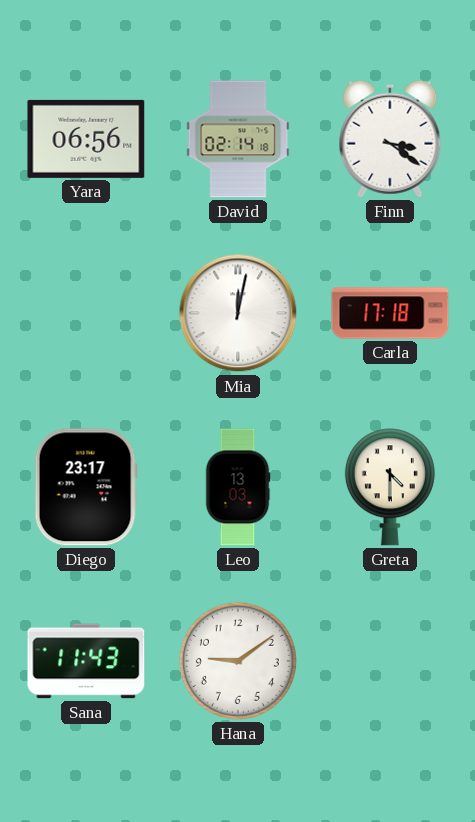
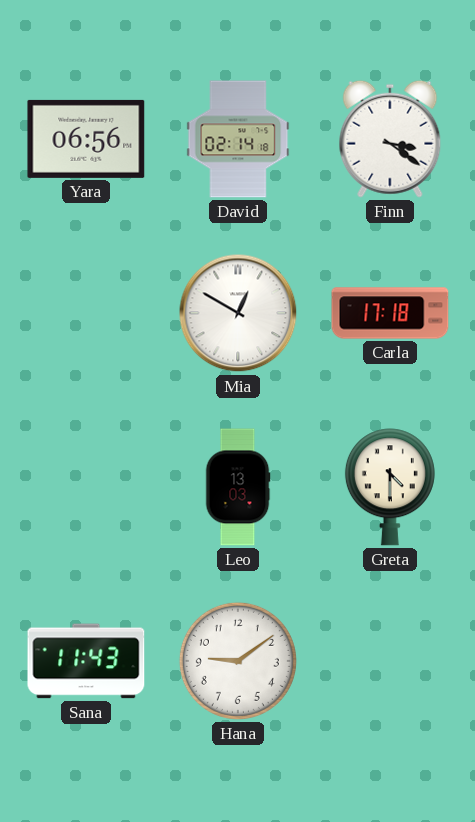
Mia: 12:02 -> 12:50
Diego: 23:17 -> none
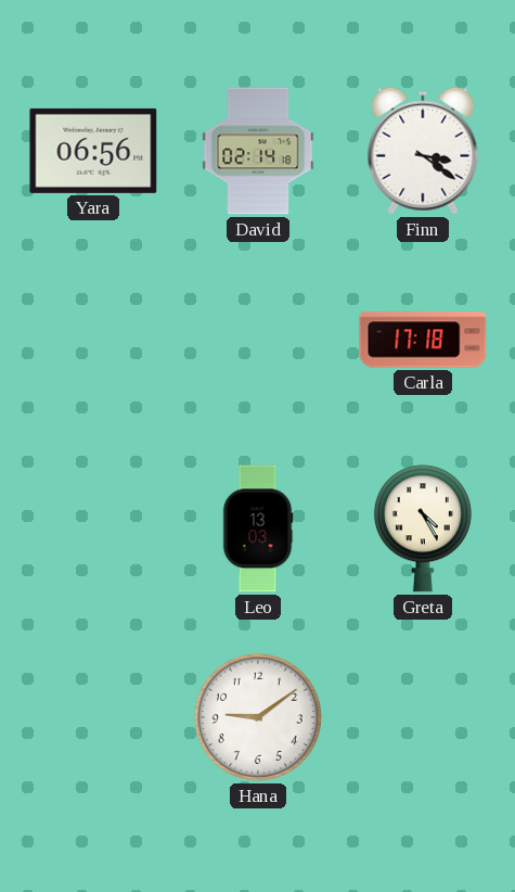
Mia: 12:50 -> none
Greta: 4:30 -> 4:25
Sana: 11:43 -> none
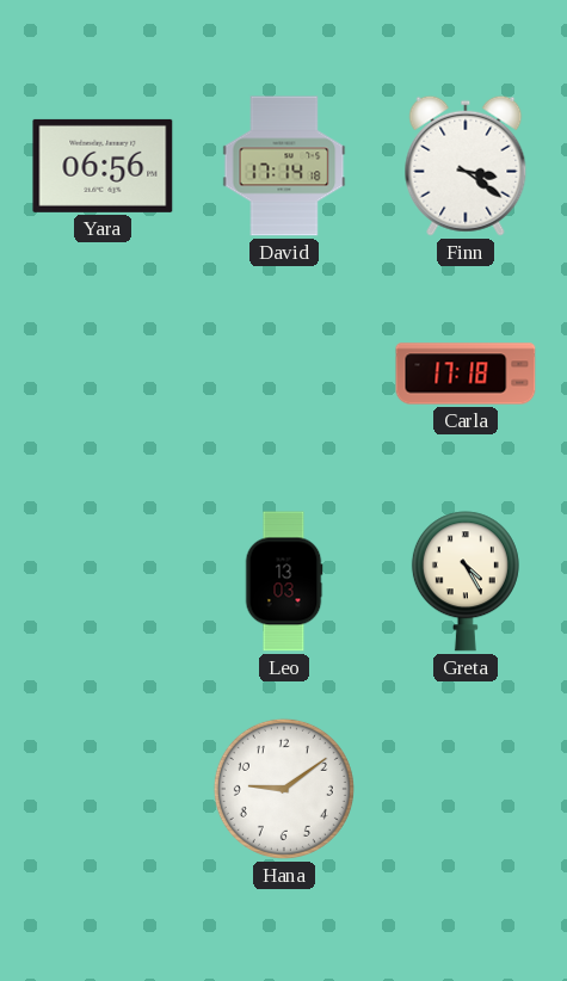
David: 02:14 -> 17:14
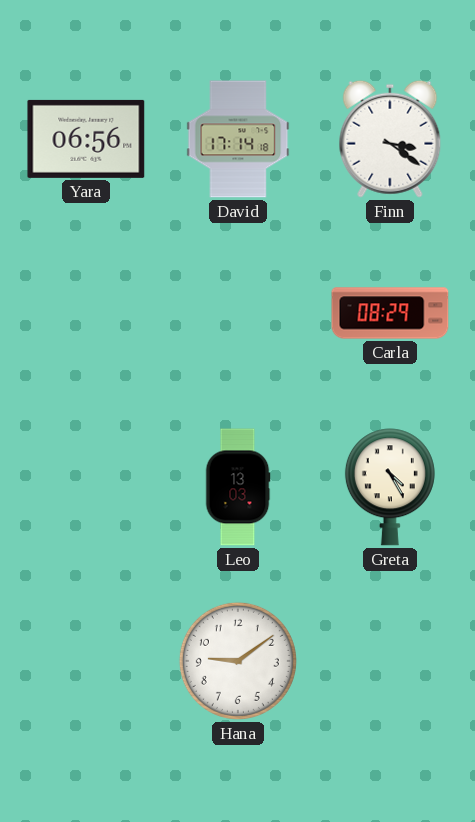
Carla: 17:18 -> 08:29
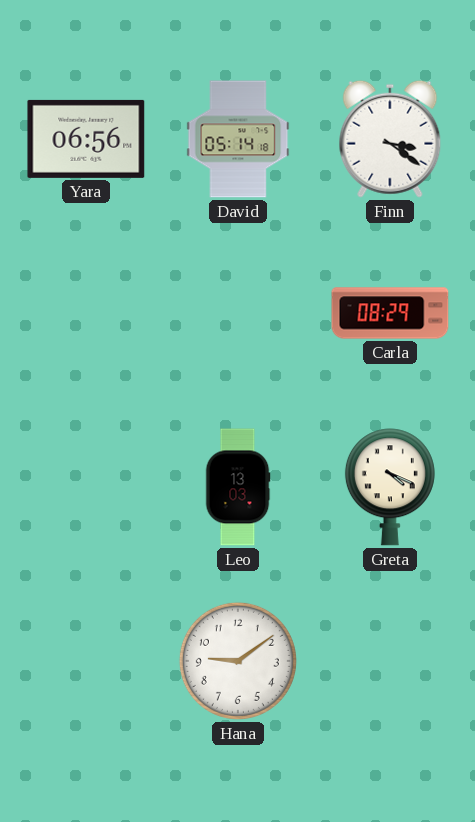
David: 17:14 -> 05:14
Greta: 4:25 -> 4:19
